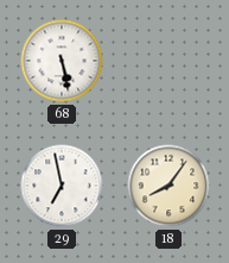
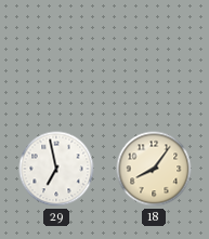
68: 5:28 -> none
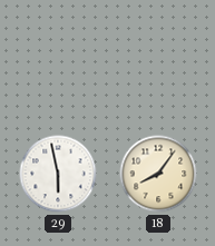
29: 6:58 -> 5:58
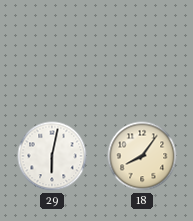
29: 5:58 -> 6:02
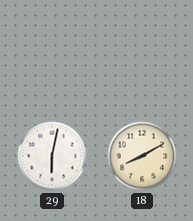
18: 8:06 -> 8:10
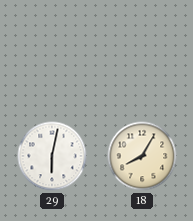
18: 8:10 -> 8:05
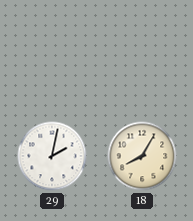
29: 6:02 -> 2:02
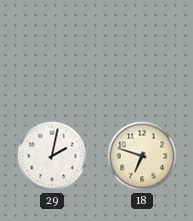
18: 8:05 -> 6:48
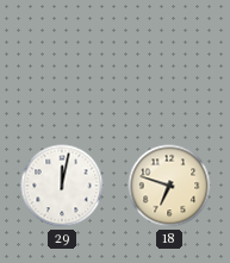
29: 2:02 -> 12:02
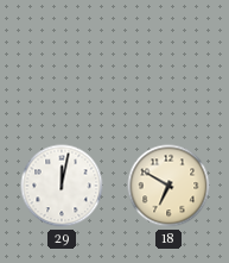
18: 6:48 -> 6:50
